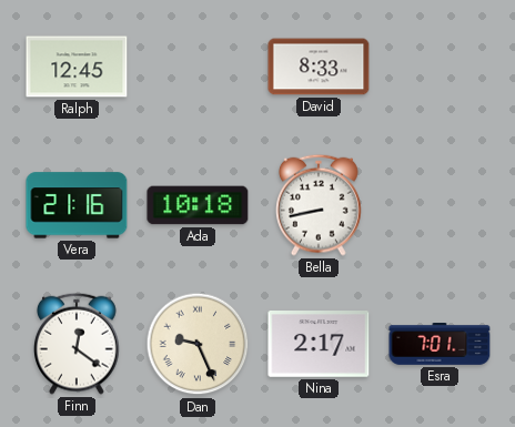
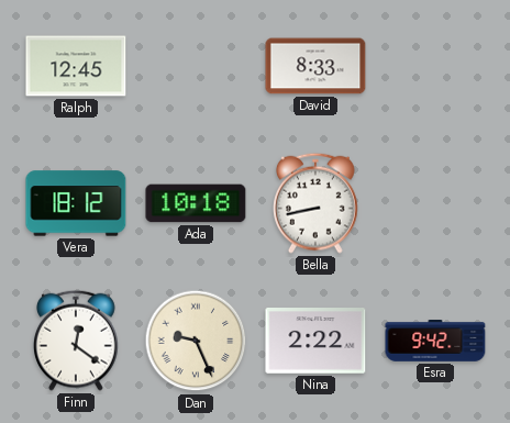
Vera: 21:16 -> 18:12
Nina: 2:17 -> 2:22
Esra: 7:01 -> 9:42
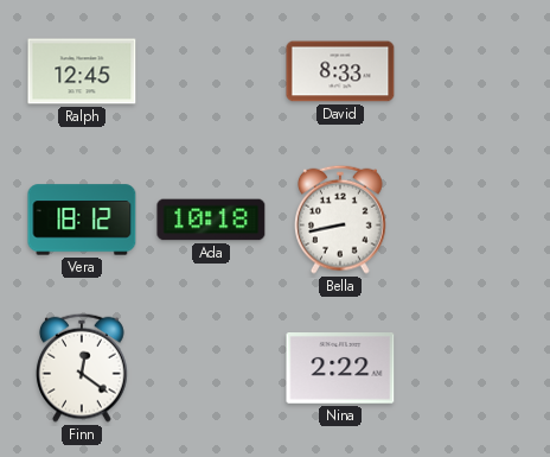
Dan: 9:26 -> none
Esra: 9:42 -> none
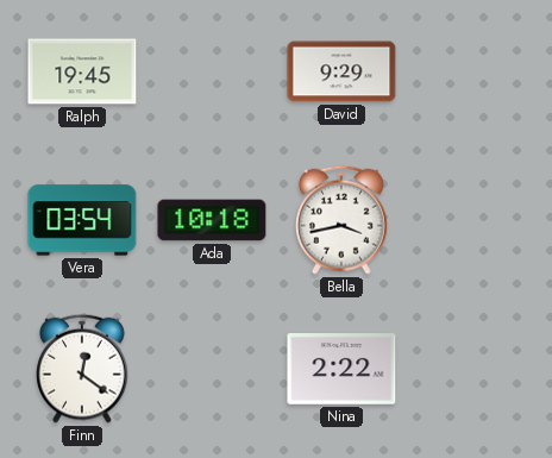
Ralph: 12:45 -> 19:45
David: 8:33 -> 9:29
Vera: 18:12 -> 03:54
Bella: 8:43 -> 3:43
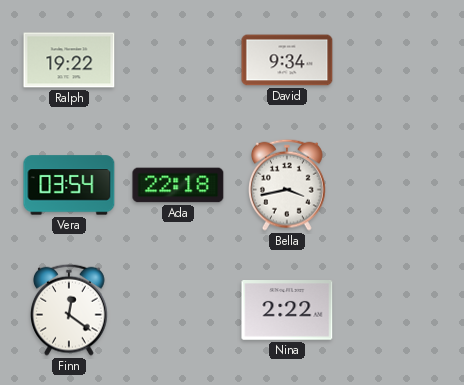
Ralph: 19:45 -> 19:22
David: 9:29 -> 9:34
Ada: 10:18 -> 22:18
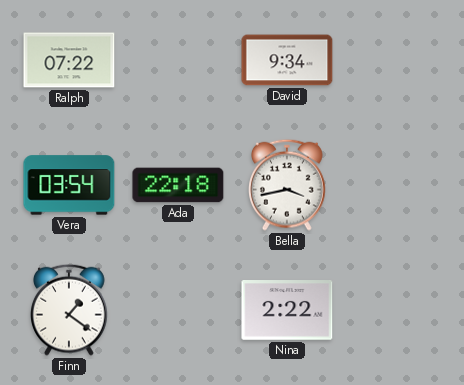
Ralph: 19:22 -> 07:22
Finn: 12:21 -> 1:21
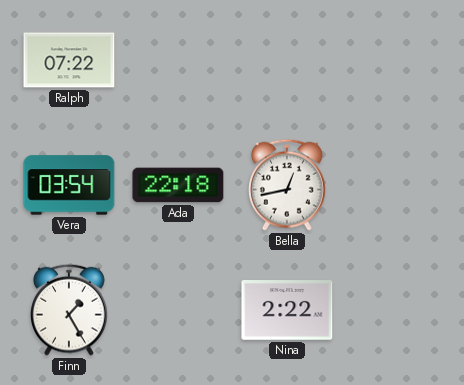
David: 9:34 -> none
Bella: 3:43 -> 12:43
Finn: 1:21 -> 1:25
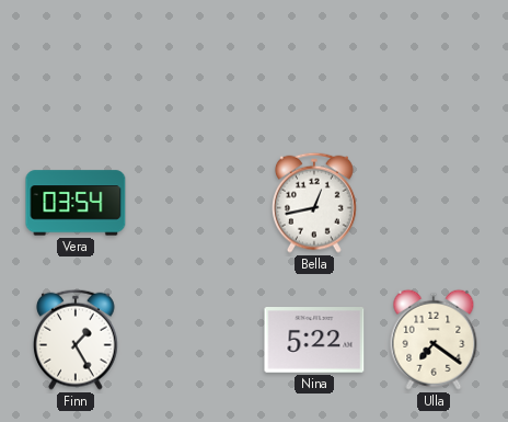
Ralph: 07:22 -> none
Ada: 22:18 -> none
Nina: 2:22 -> 5:22
Ulla: none -> 7:21
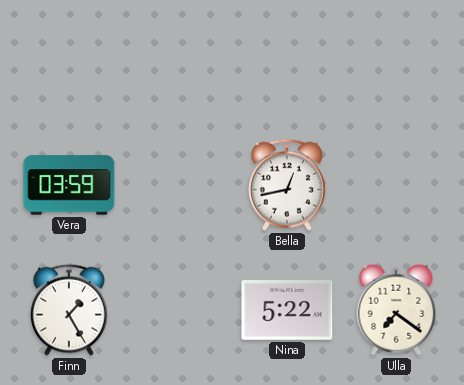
Vera: 03:54 -> 03:59
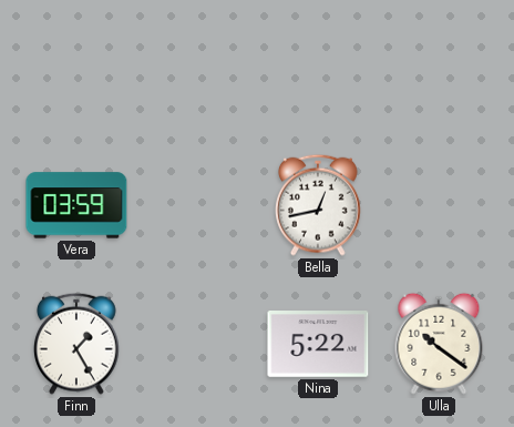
Ulla: 7:21 -> 10:21
